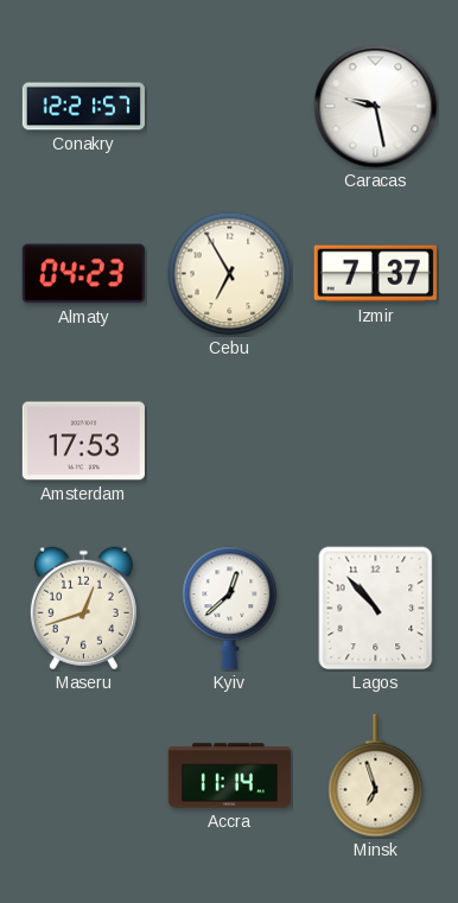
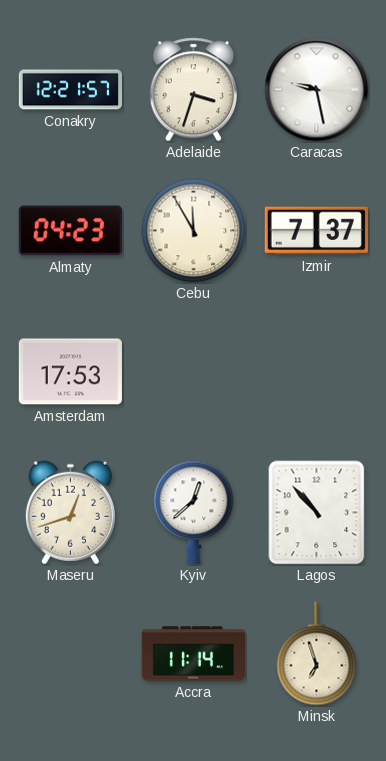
Adelaide: none -> 3:33
Cebu: 6:55 -> 11:55
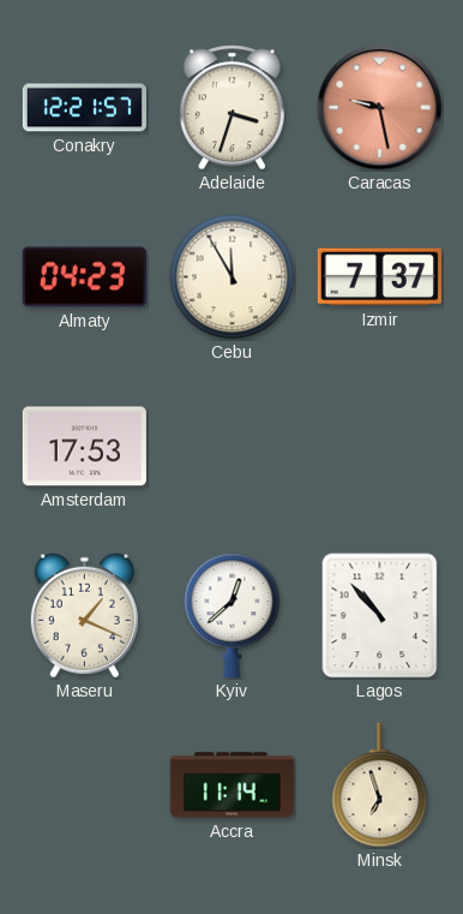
Caracas dial: white -> salmon
Maseru: 12:42 -> 1:19
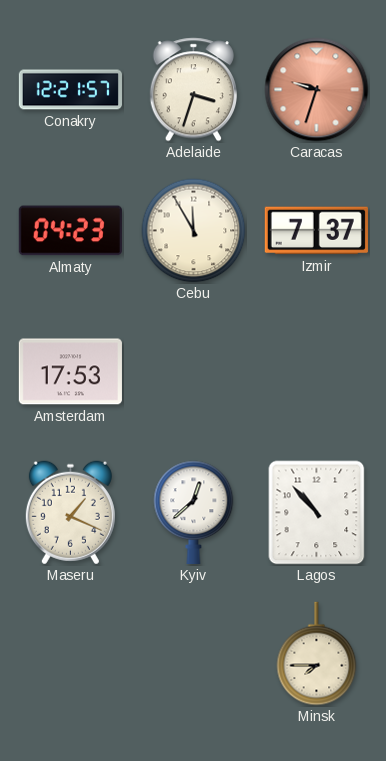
Caracas: 9:28 -> 9:33
Accra: 11:14 -> none
Minsk: 6:57 -> 7:45
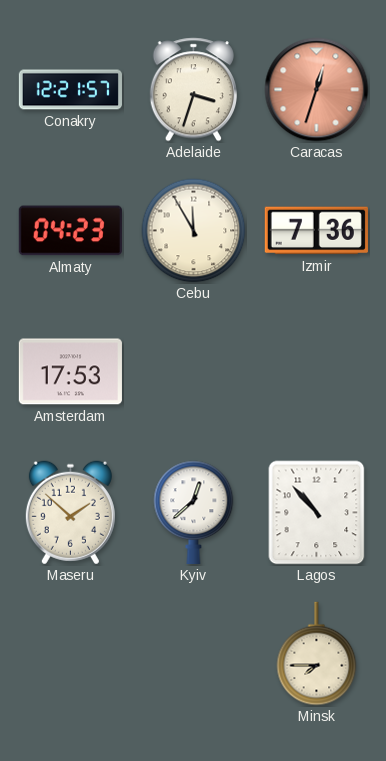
Caracas: 9:33 -> 12:33
Izmir: 7:37 -> 7:36
Maseru: 1:19 -> 1:52
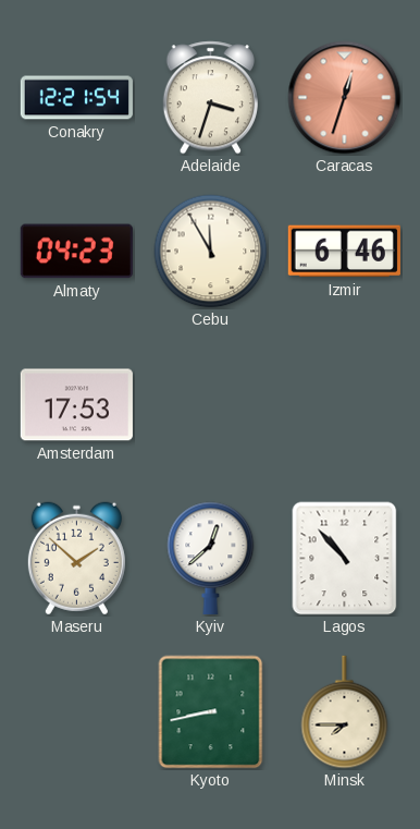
Conakry: 12:21:57 -> 12:21:54
Izmir: 7:36 -> 6:46
Kyoto: none -> 8:43
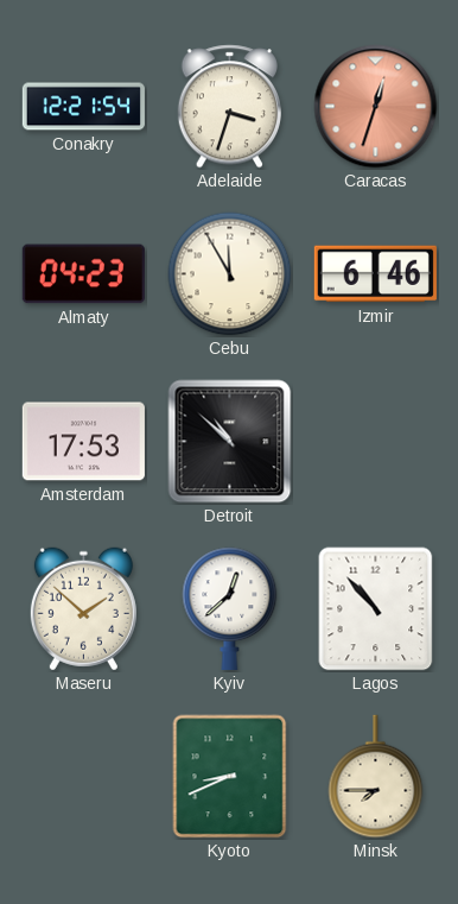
Detroit: none -> 10:52
Kyoto: 8:43 -> 8:41
